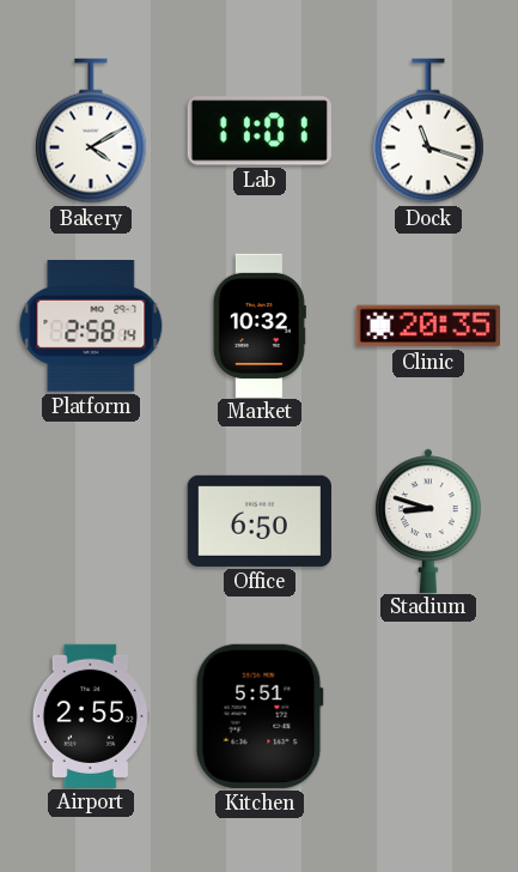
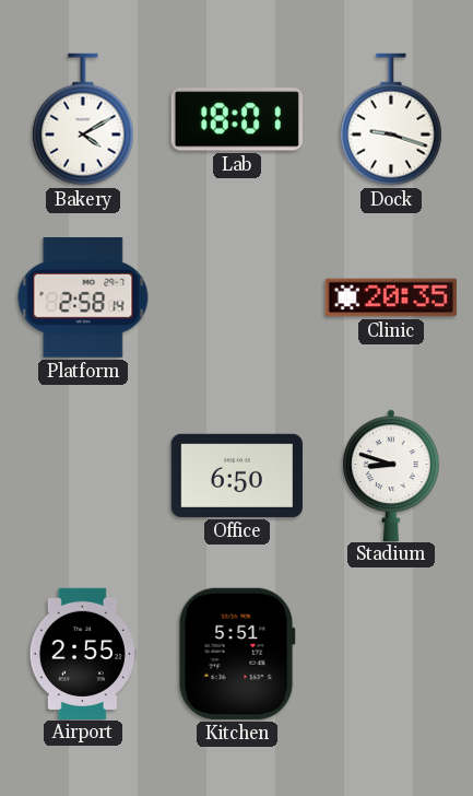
Lab: 11:01 -> 18:01
Dock: 11:18 -> 9:18
Market: 10:32 -> none
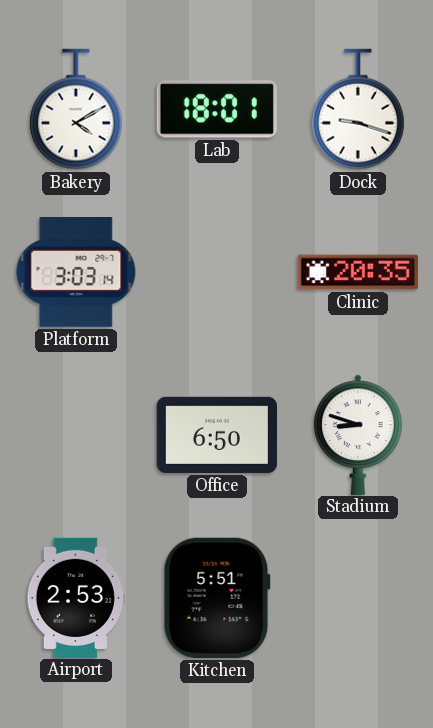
Platform: 2:58 -> 3:03
Airport: 2:55 -> 2:53
